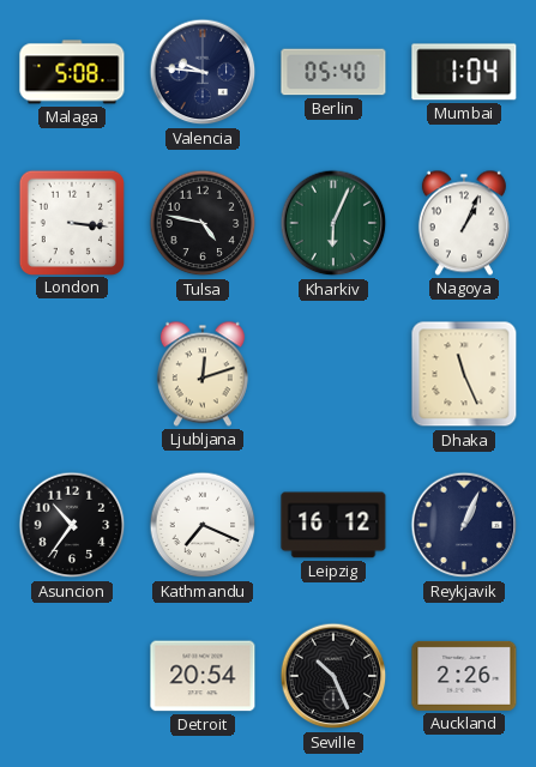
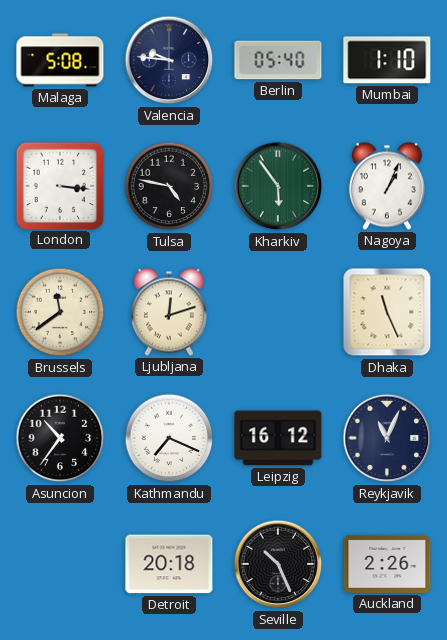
Mumbai: 1:04 -> 1:10
Kharkiv: 6:04 -> 5:54
Brussels: none -> 11:39
Reykjavik: 1:04 -> 11:04
Detroit: 20:54 -> 20:18
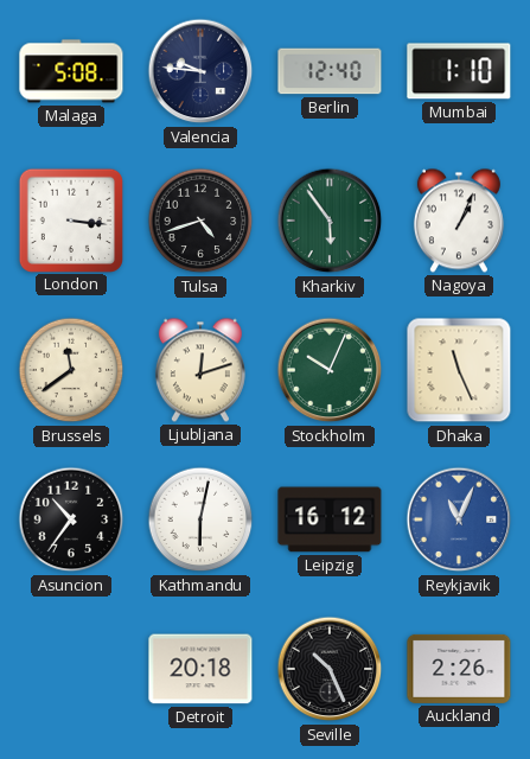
Berlin: 05:40 -> 12:40
Tulsa: 4:47 -> 4:42
Stockholm: none -> 10:04
Kathmandu: 7:19 -> 6:02
Reykjavik dial: navy -> blue
